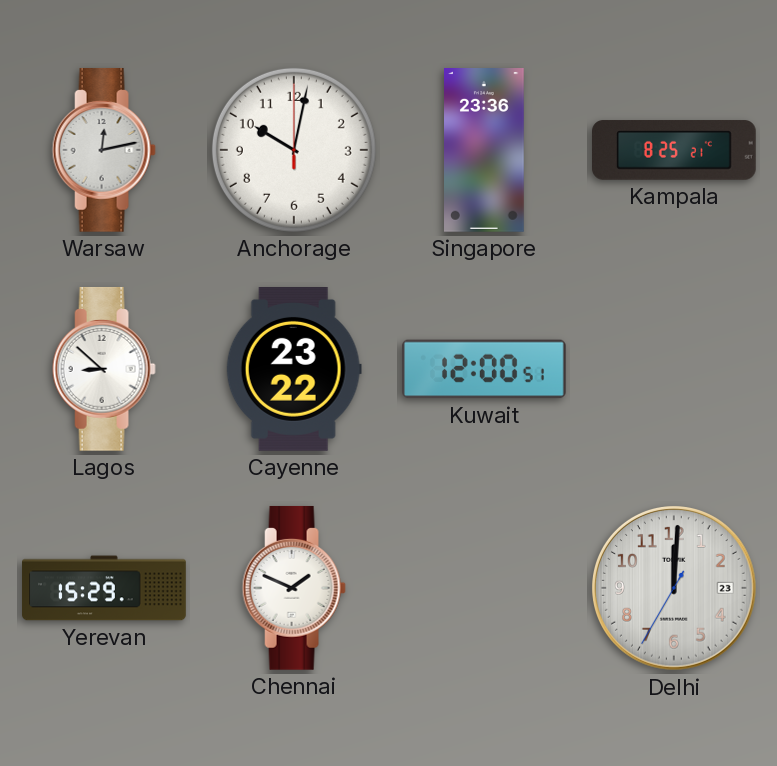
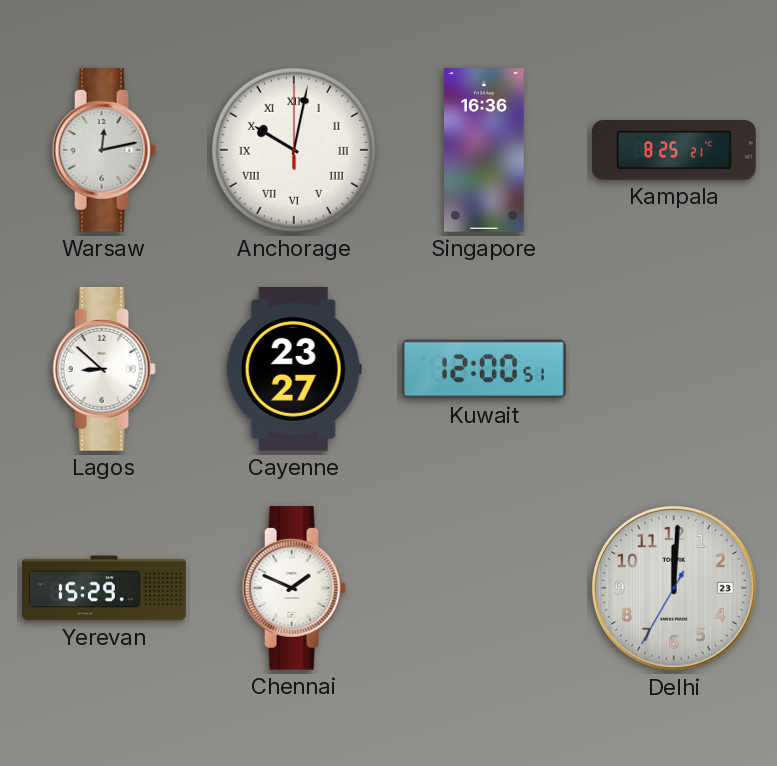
Anchorage numerals: Arabic -> Roman
Singapore: 23:36 -> 16:36
Cayenne: 23:22 -> 23:27
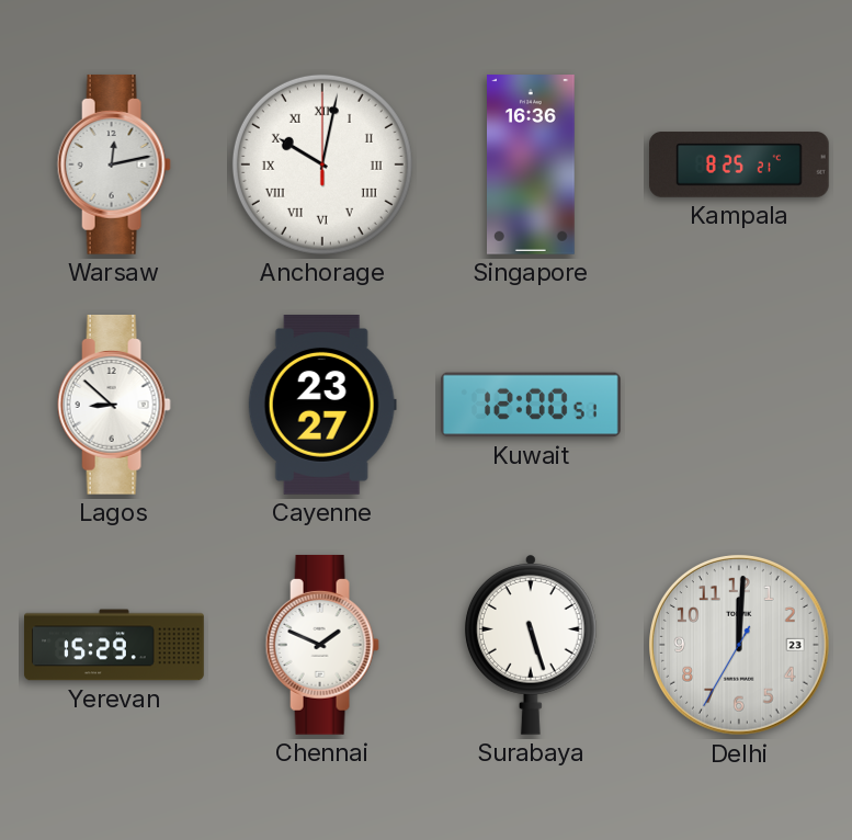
Surabaya: none -> 5:27
